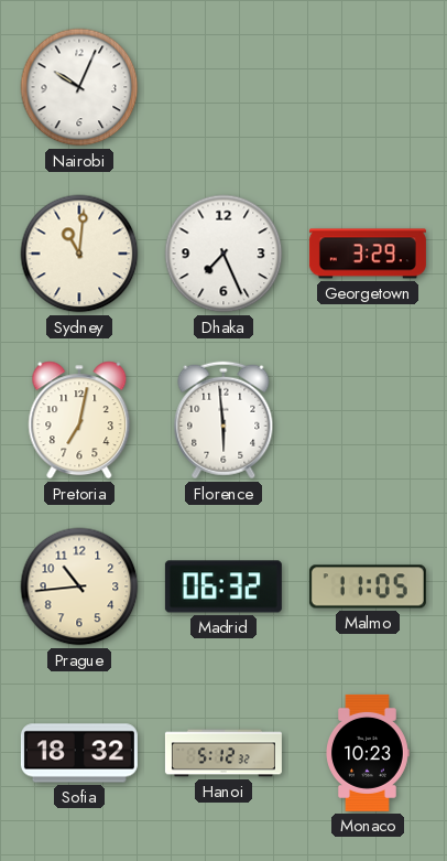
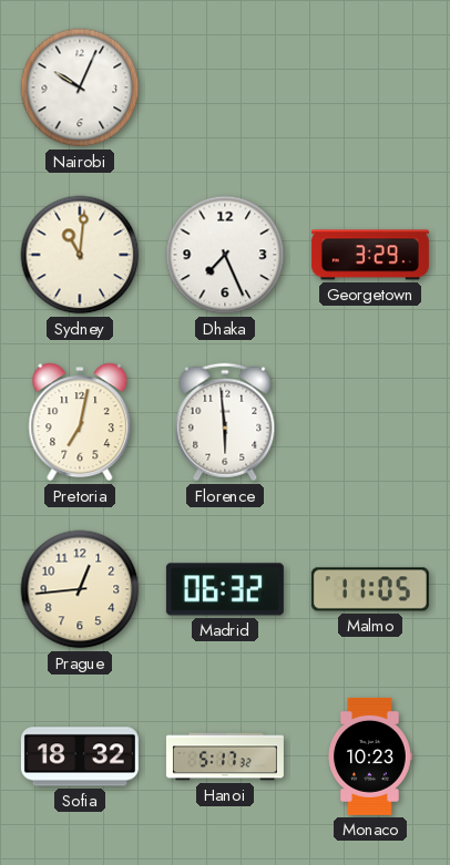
Prague: 10:44 -> 12:44
Hanoi: 5:12 -> 5:17
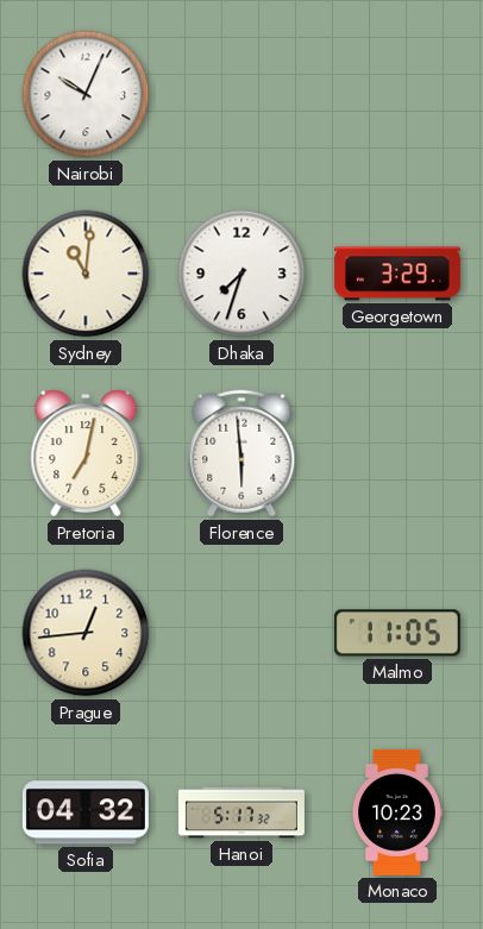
Dhaka: 7:26 -> 7:33
Madrid: 06:32 -> none
Sofia: 18:32 -> 04:32
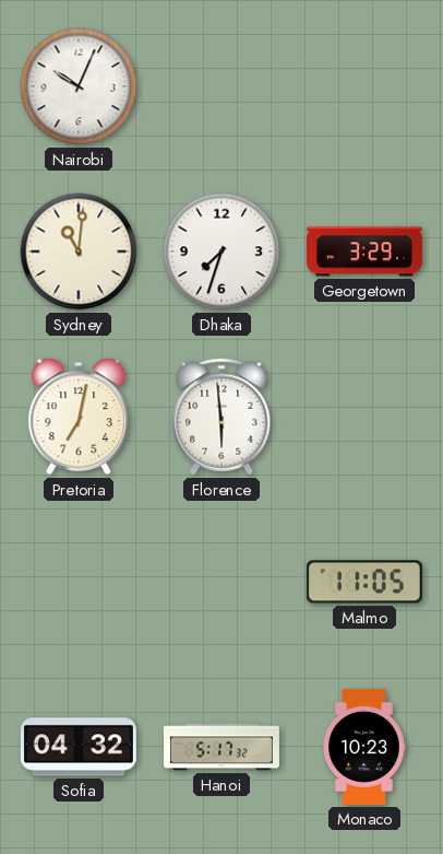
Prague: 12:44 -> none
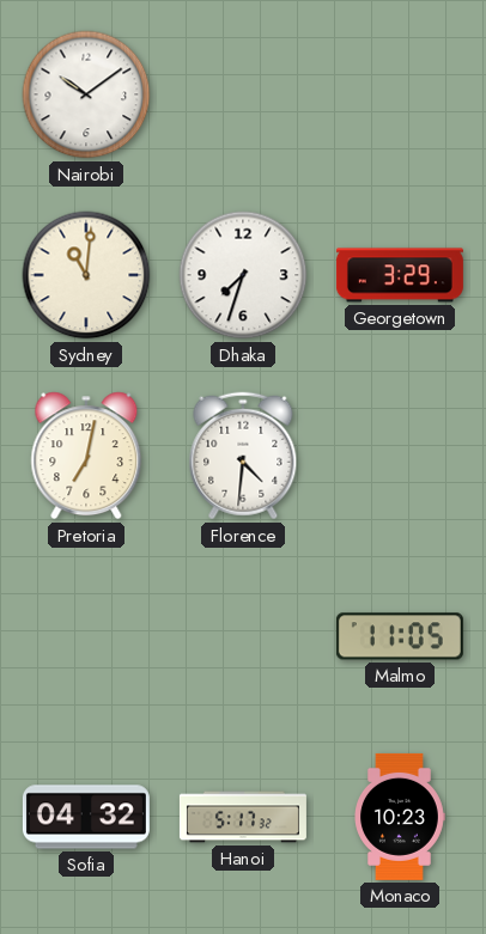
Nairobi: 10:04 -> 10:09
Florence: 5:59 -> 4:31
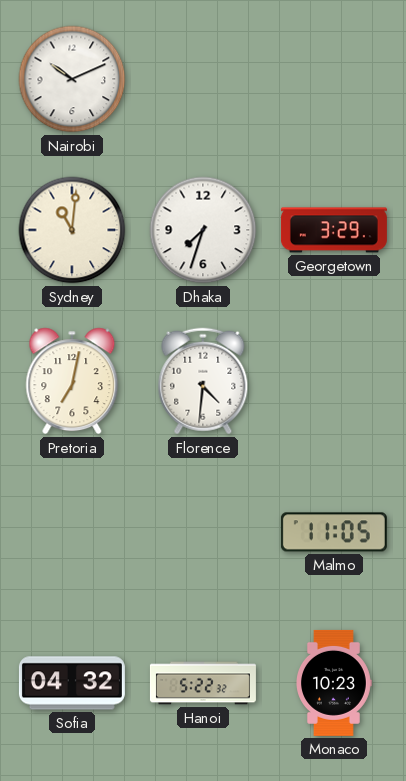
Nairobi: 10:09 -> 10:11
Hanoi: 5:17 -> 5:22
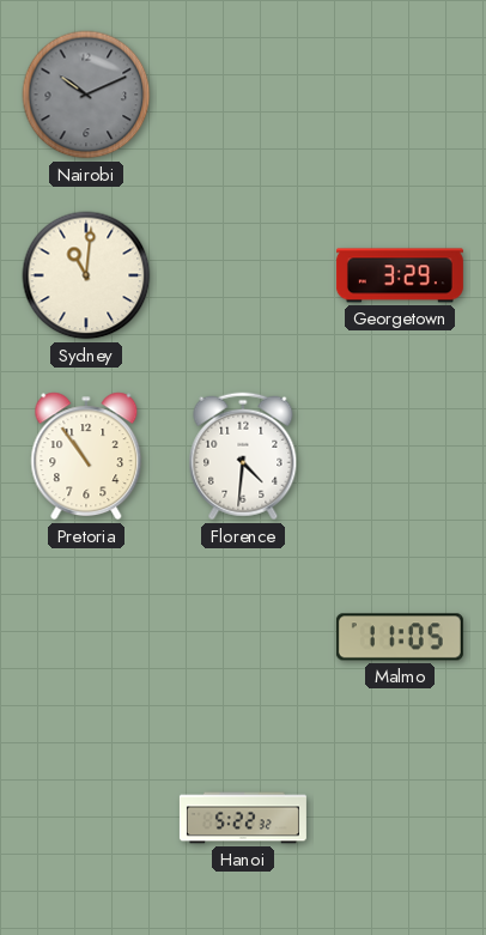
Nairobi dial: white -> grey
Dhaka: 7:33 -> none
Pretoria: 7:02 -> 10:54
Sofia: 04:32 -> none
Monaco: 10:23 -> none
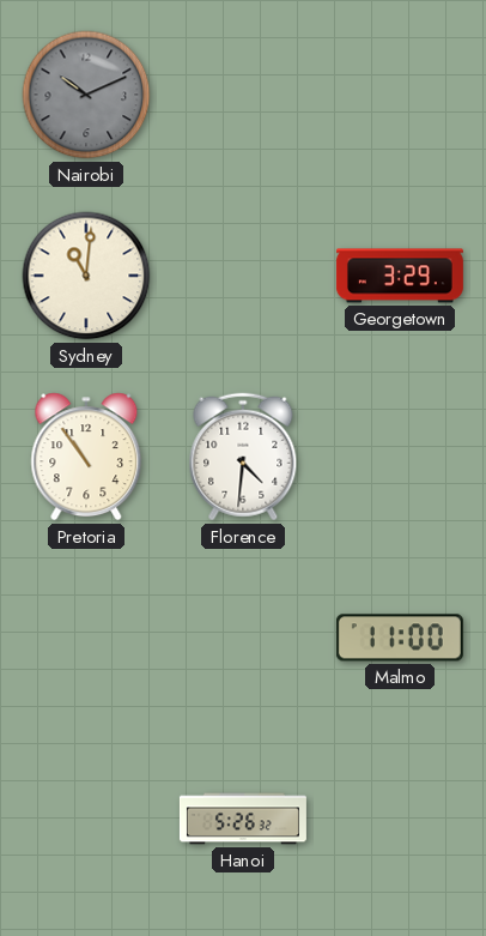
Malmo: 11:05 -> 11:00
Hanoi: 5:22 -> 5:26
